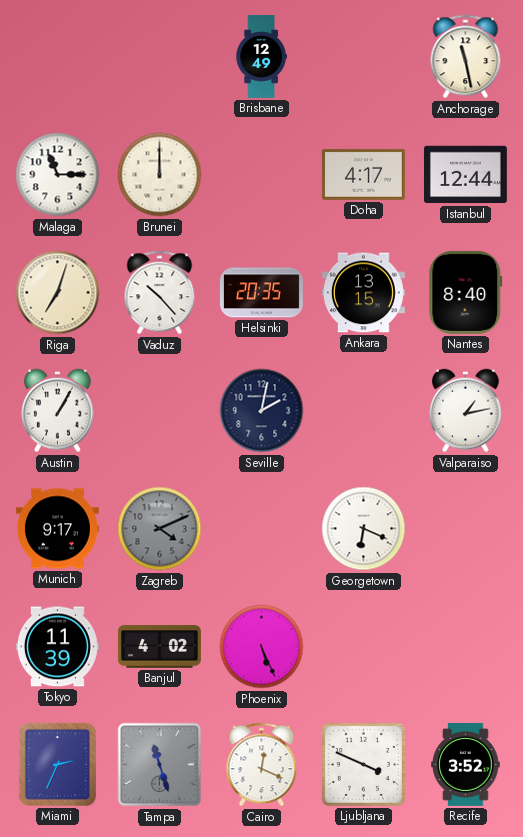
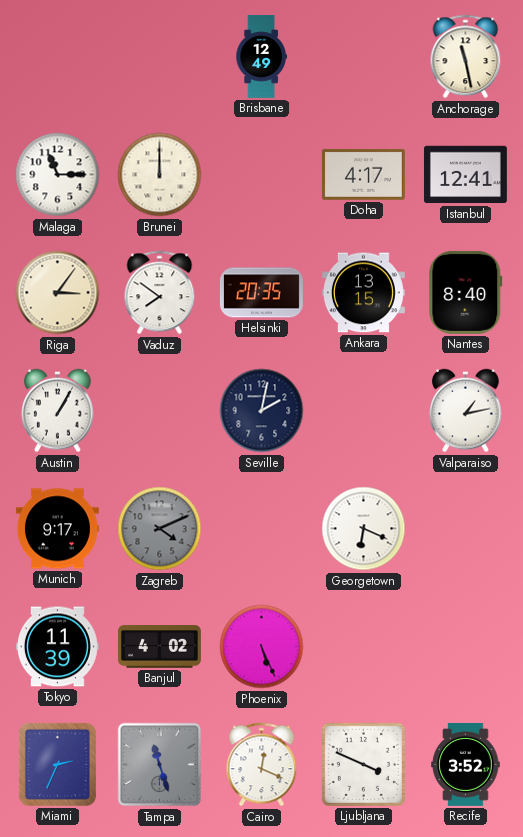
Istanbul: 12:44 -> 12:41
Riga: 7:03 -> 3:06
Vaduz: 10:23 -> 7:51
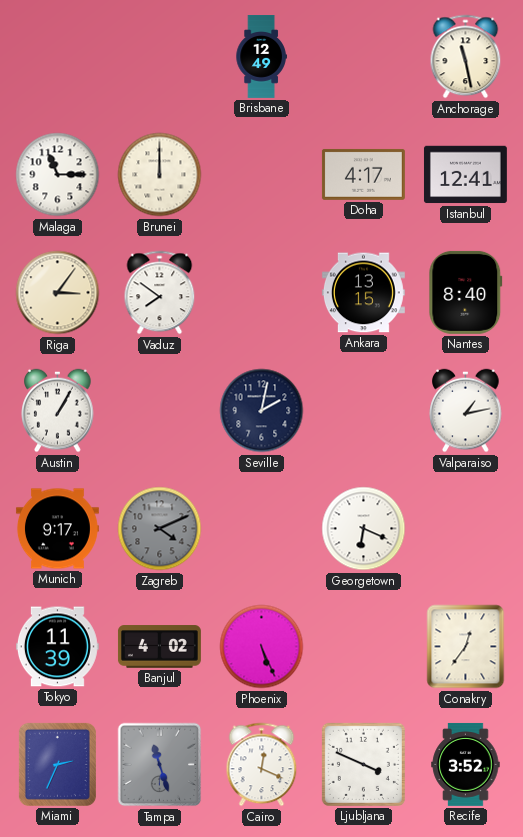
Helsinki: 20:35 -> none
Conakry: none -> 12:36
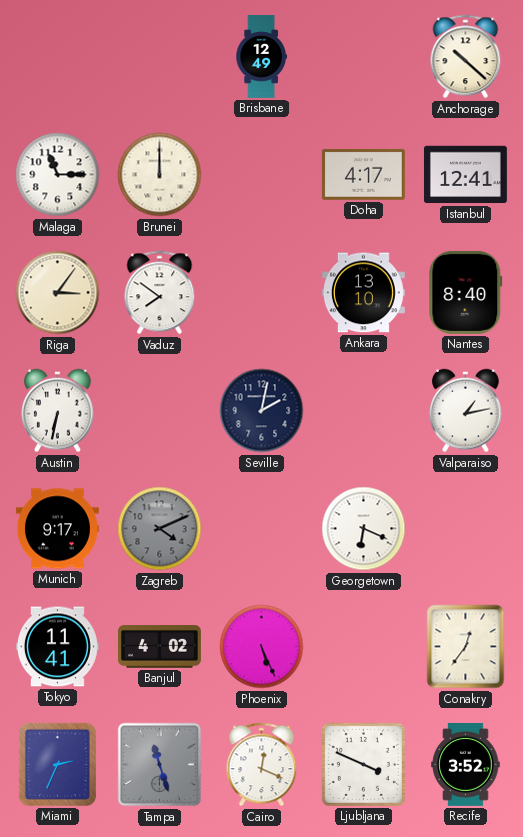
Anchorage: 11:28 -> 10:22
Ankara: 13:15 -> 13:10
Austin: 1:05 -> 6:32
Tokyo: 11:39 -> 11:41
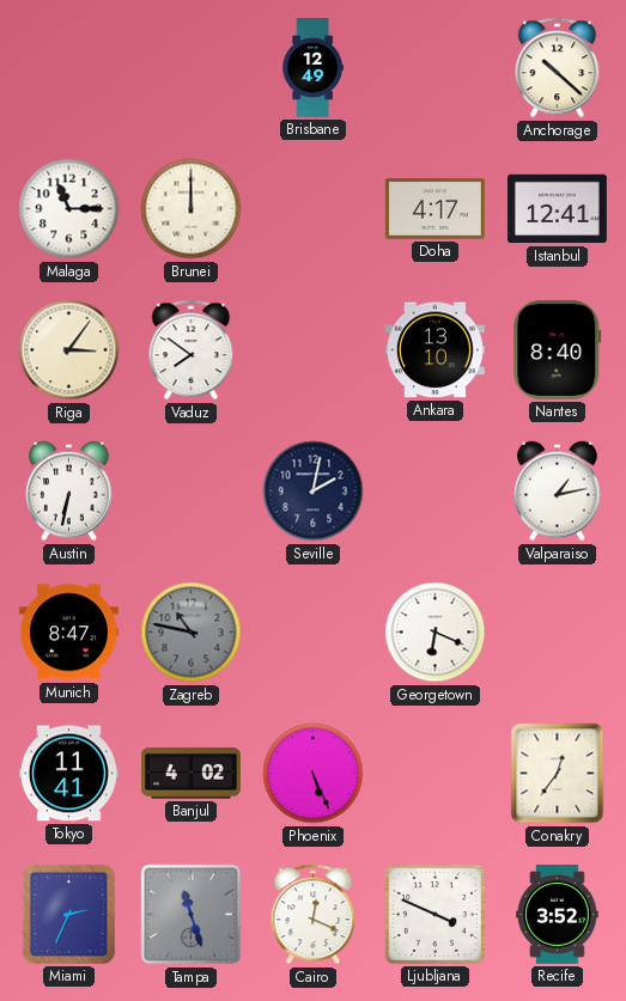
Munich: 9:17 -> 8:47
Zagreb: 4:11 -> 10:47
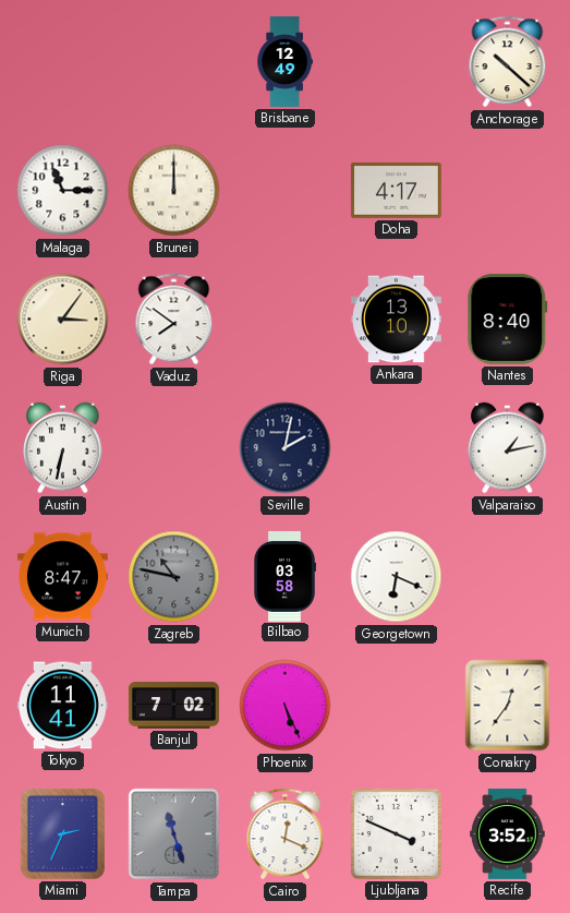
Istanbul: 12:41 -> none
Bilbao: none -> 03:58
Banjul: 4:02 -> 7:02
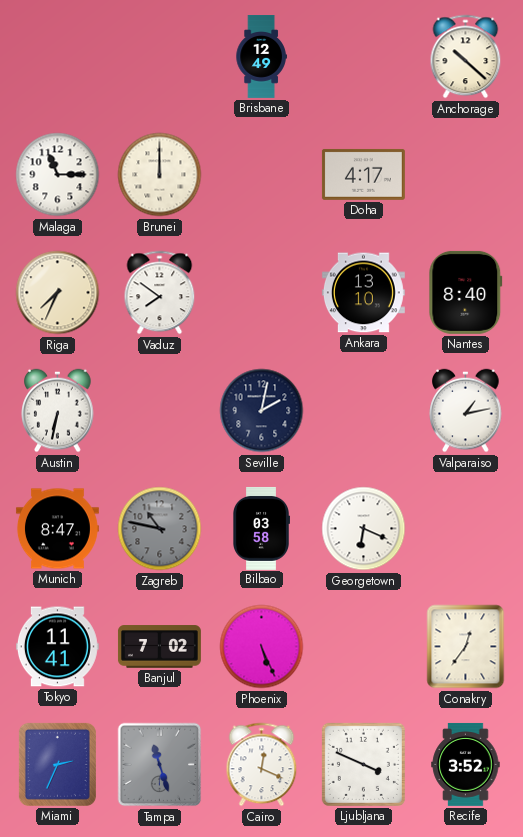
Riga: 3:06 -> 7:34
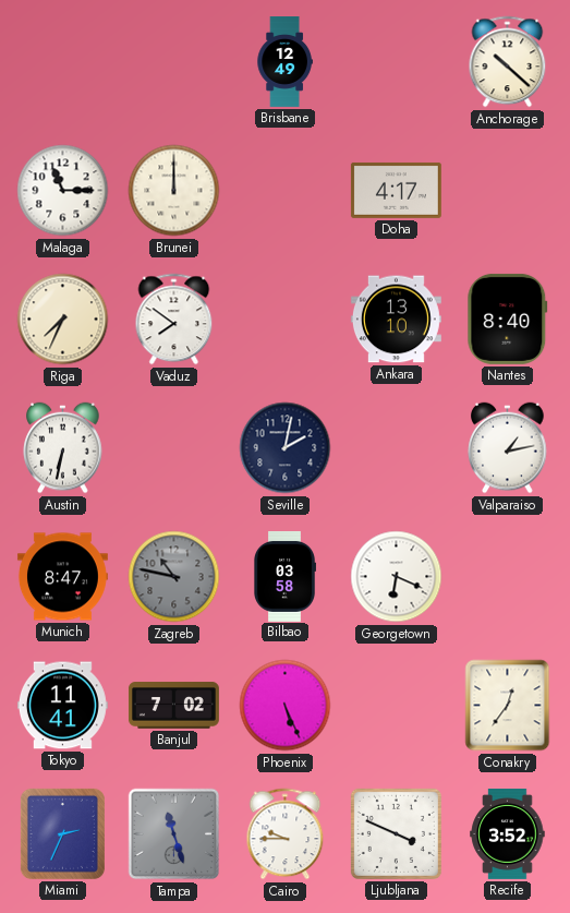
Cairo: 12:19 -> 9:45
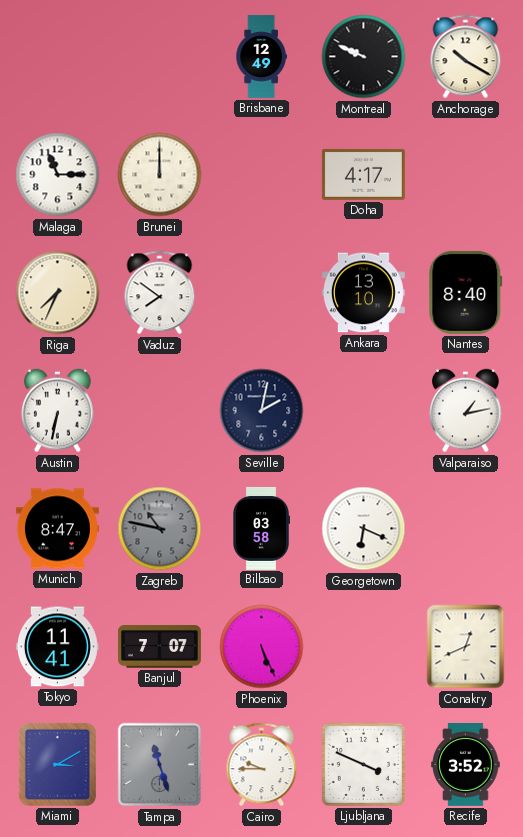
Montreal: none -> 9:49
Anchorage: 10:22 -> 10:20
Banjul: 7:02 -> 7:07
Conakry: 12:36 -> 12:41
Miami: 2:34 -> 3:10
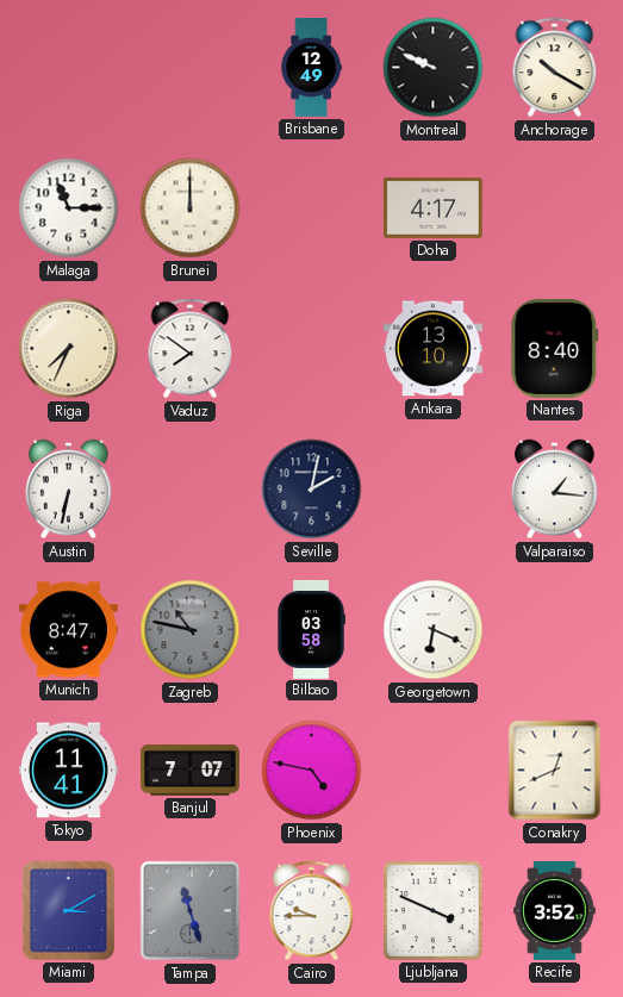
Valparaiso: 1:13 -> 1:16
Phoenix: 5:26 -> 4:47
